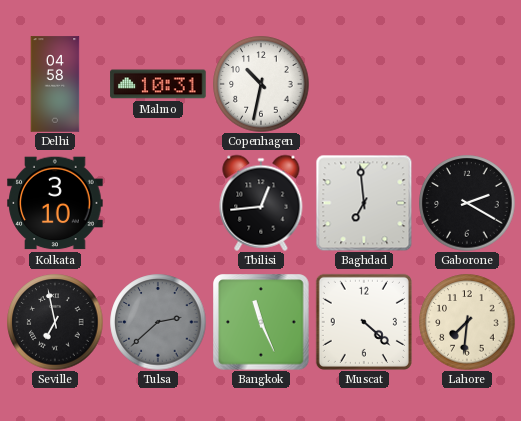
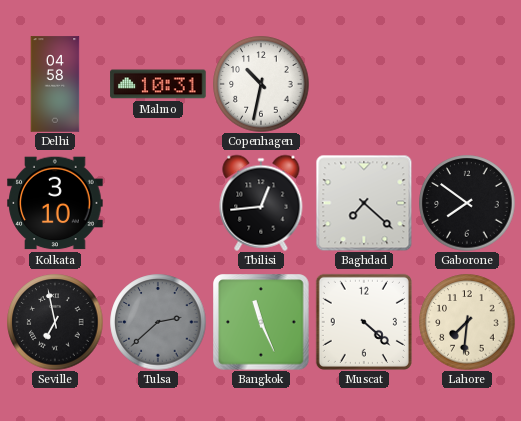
Baghdad: 6:59 -> 7:22
Gaborone: 2:20 -> 7:51
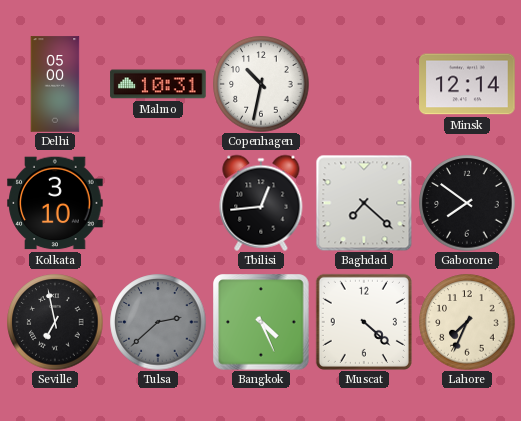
Delhi: 04:58 -> 05:00
Minsk: none -> 12:14
Bangkok: 11:26 -> 4:26
Lahore: 7:31 -> 7:34
